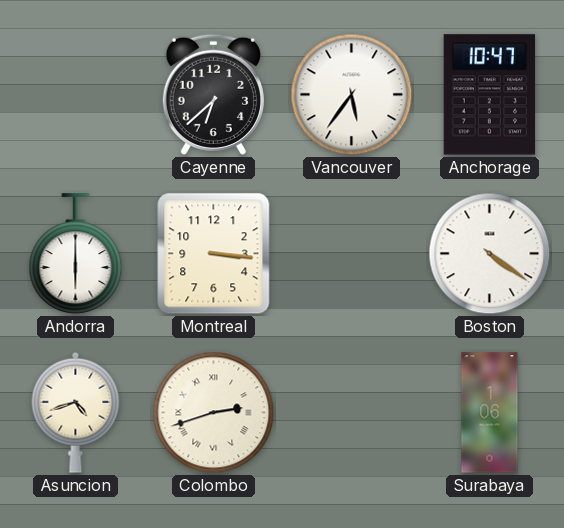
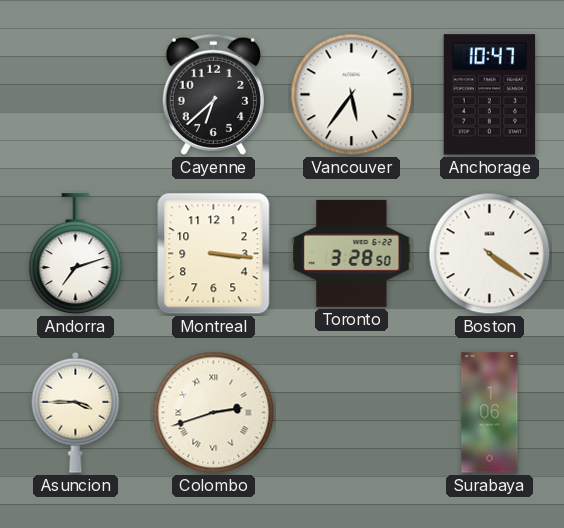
Andorra: 6:00 -> 7:12
Toronto: none -> 3:28
Asuncion: 4:42 -> 3:45
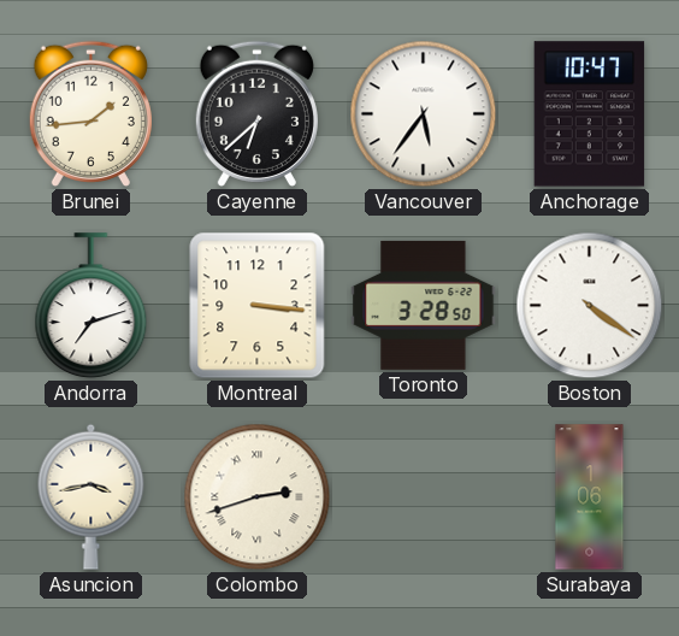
Brunei: none -> 1:44
Asuncion: 3:45 -> 3:43
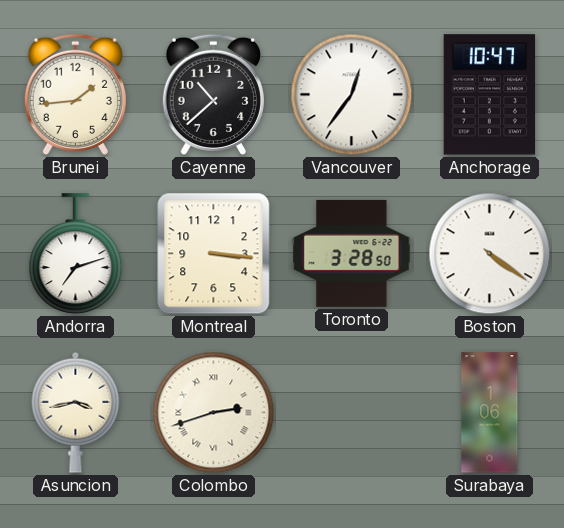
Cayenne: 6:38 -> 10:38
Vancouver: 5:36 -> 12:36
